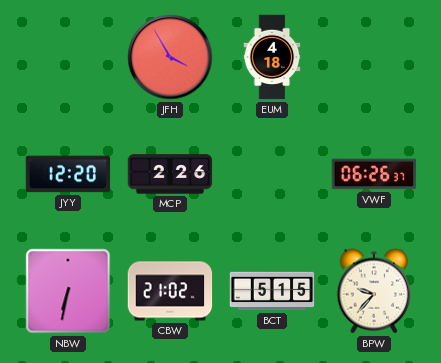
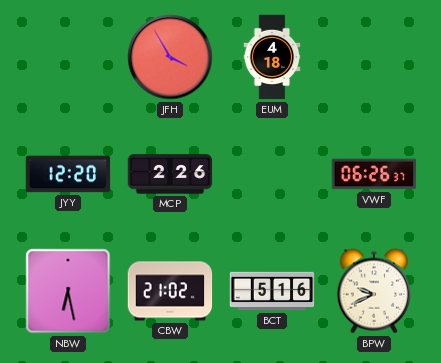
NBW: 6:32 -> 6:28
BCT: 5:15 -> 5:16
BPW: 9:37 -> 9:41
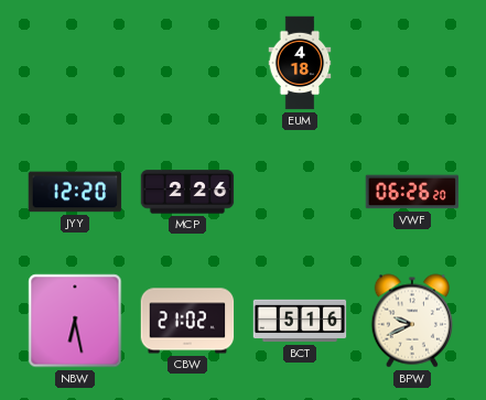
JFH: 3:55 -> none
VWF: 06:26:37 -> 06:26:20
